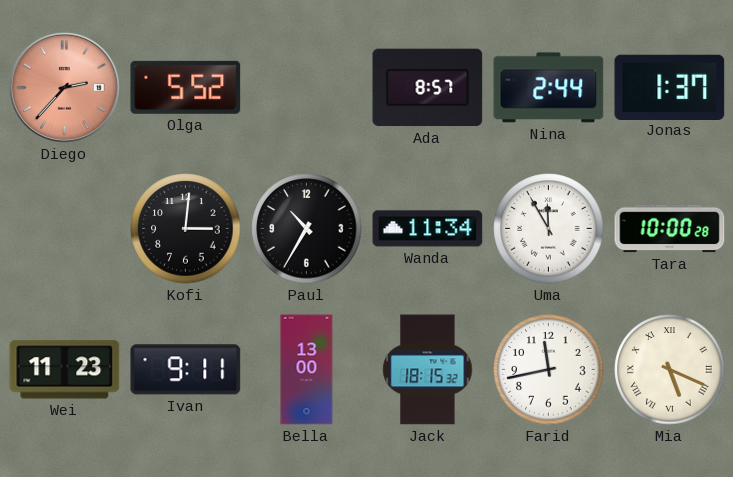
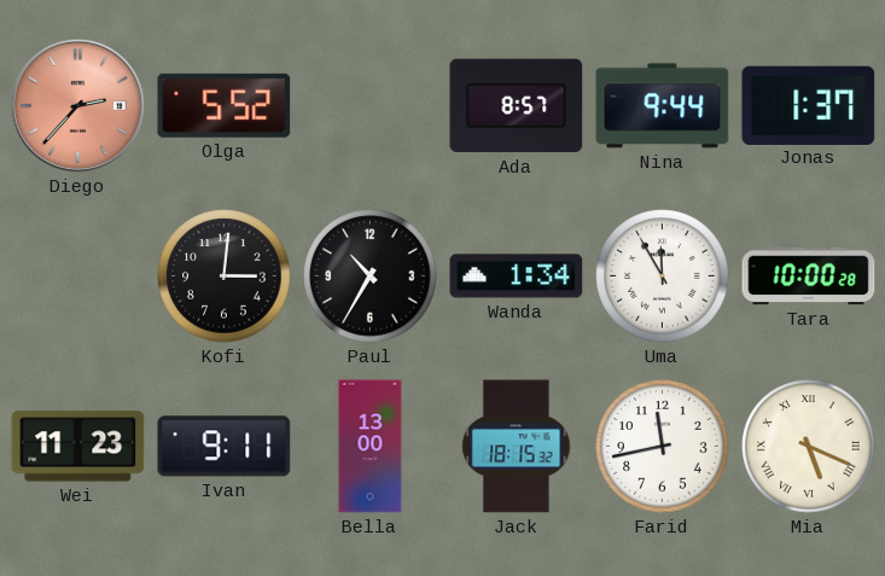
Nina: 2:44 -> 9:44
Wanda: 11:34 -> 1:34
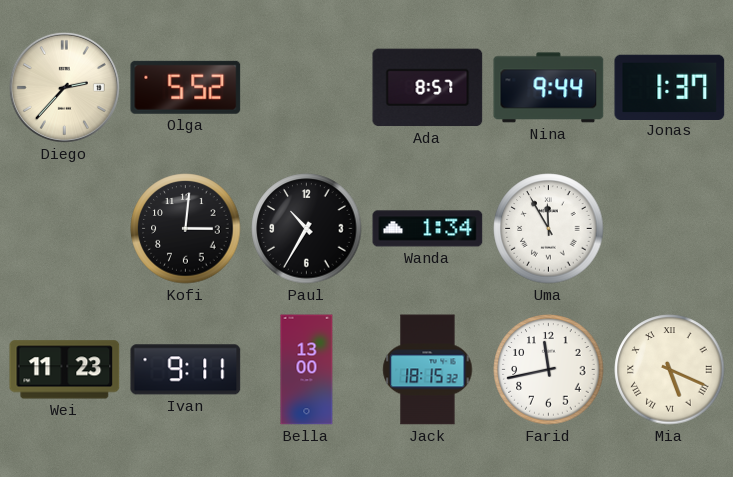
Diego dial: salmon -> cream
Tara: 10:00 -> none
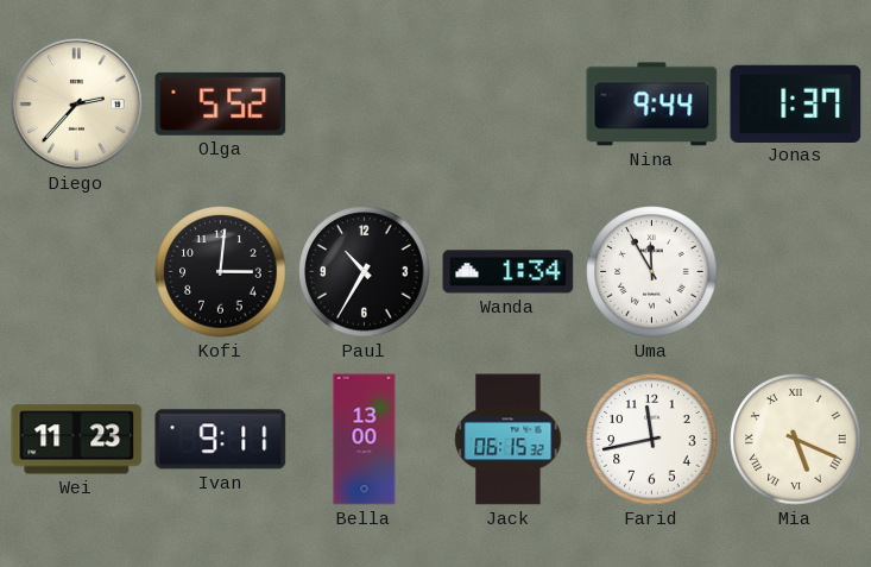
Ada: 8:57 -> none
Jack: 18:15 -> 06:15
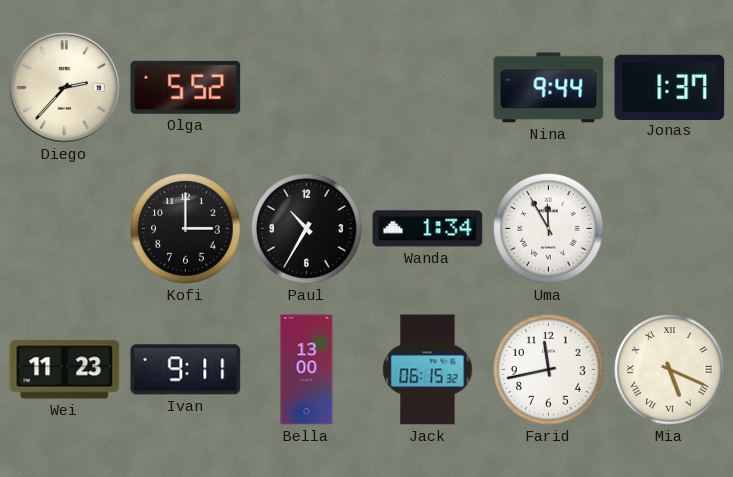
Kofi: 3:01 -> 3:00
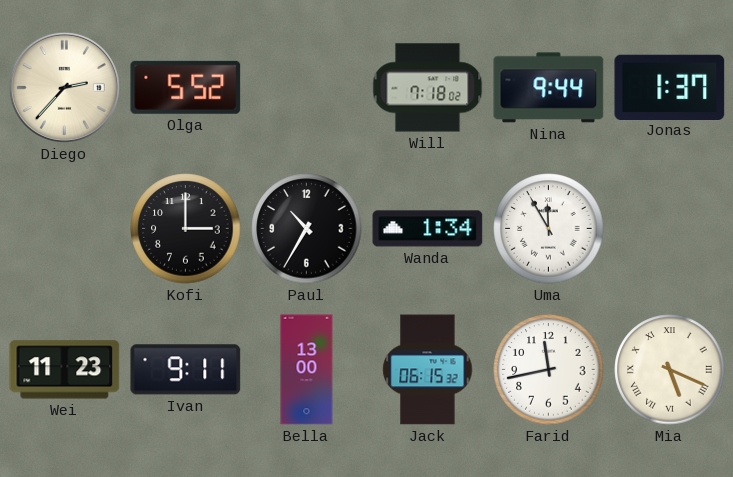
Will: none -> 7:18
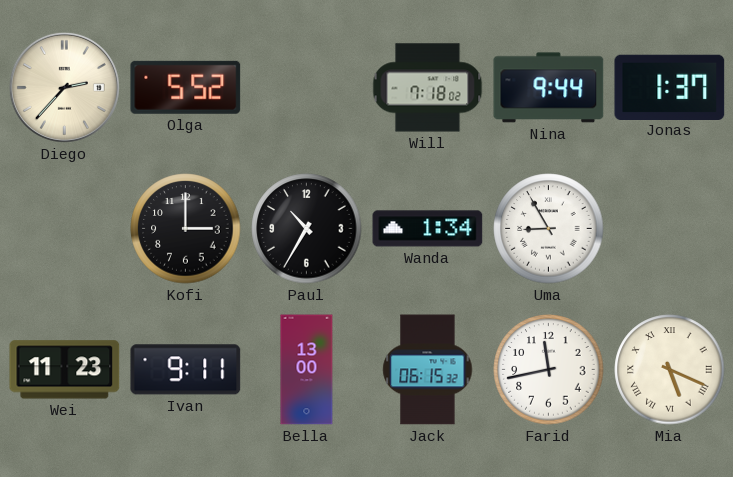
Uma: 11:55 -> 8:55
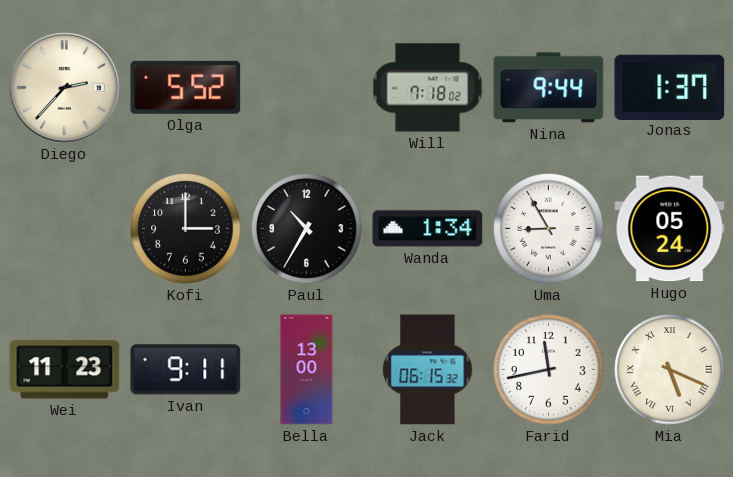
Hugo: none -> 05:24
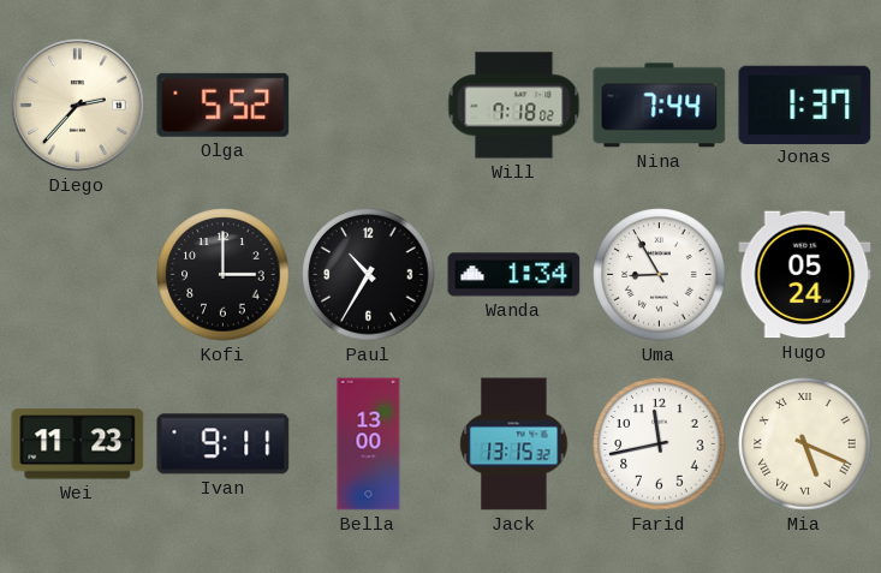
Nina: 9:44 -> 7:44
Jack: 06:15 -> 13:15
